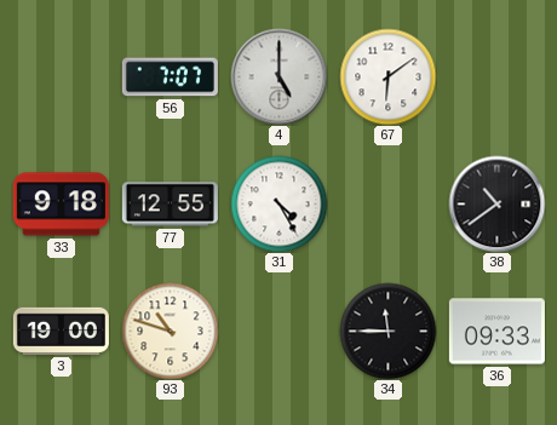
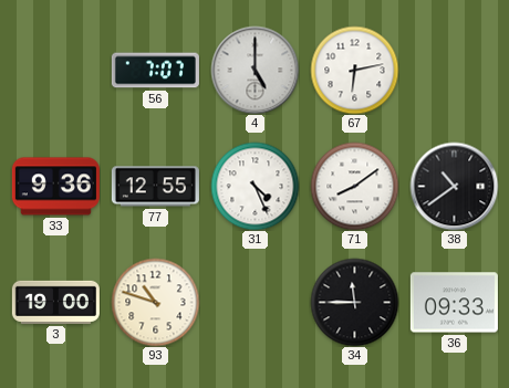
67: 6:09 -> 6:13
33: 9:18 -> 9:36
31: 4:25 -> 4:26
71: none -> 8:09
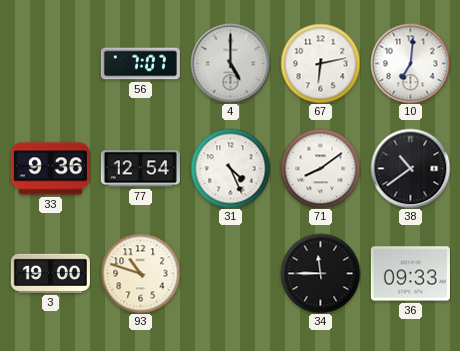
10: none -> 7:01
77: 12:55 -> 12:54
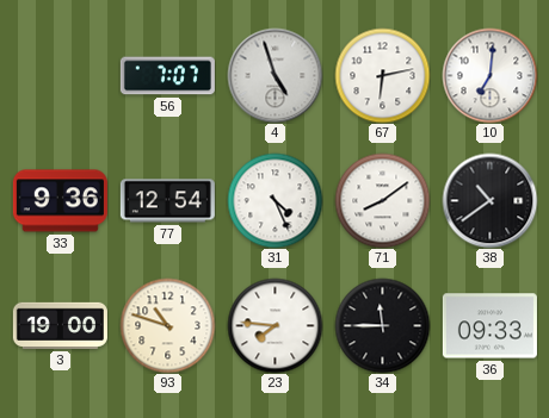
4: 5:00 -> 4:57
23: none -> 7:46
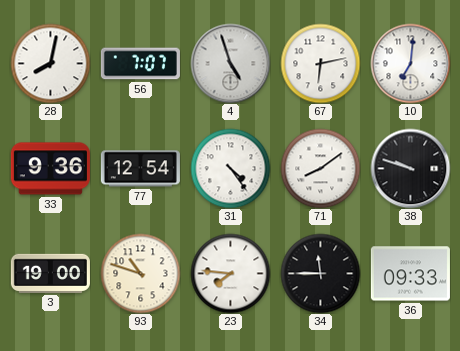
28: none -> 8:02
31: 4:26 -> 4:24
38: 10:39 -> 9:48
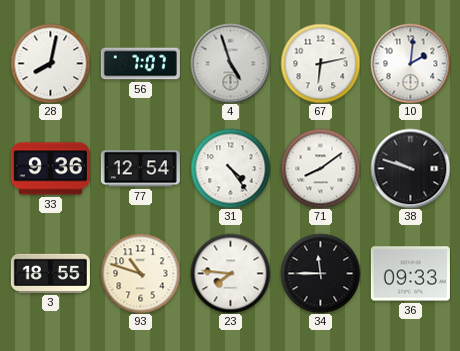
10: 7:01 -> 2:01
3: 19:00 -> 18:55
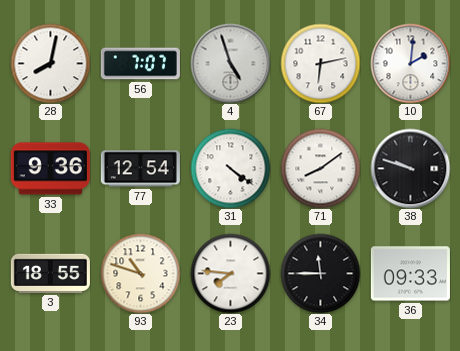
31: 4:24 -> 4:21
